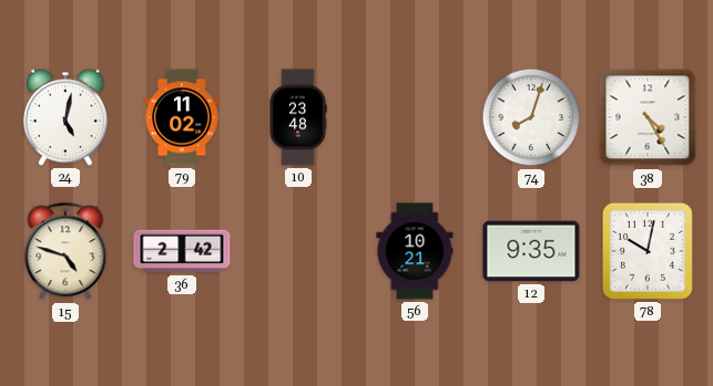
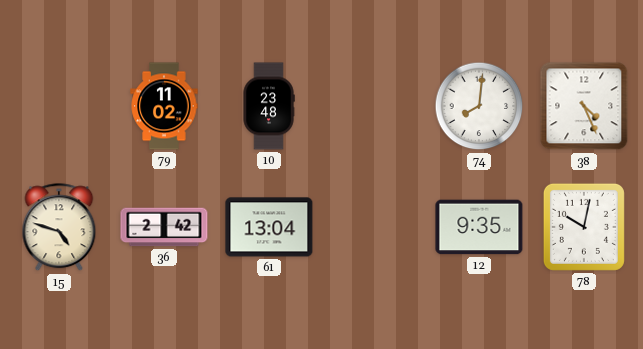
24: 5:02 -> none
74: 8:03 -> 8:01
38: 4:25 -> 4:26
61: none -> 13:04
56: 10:21 -> none
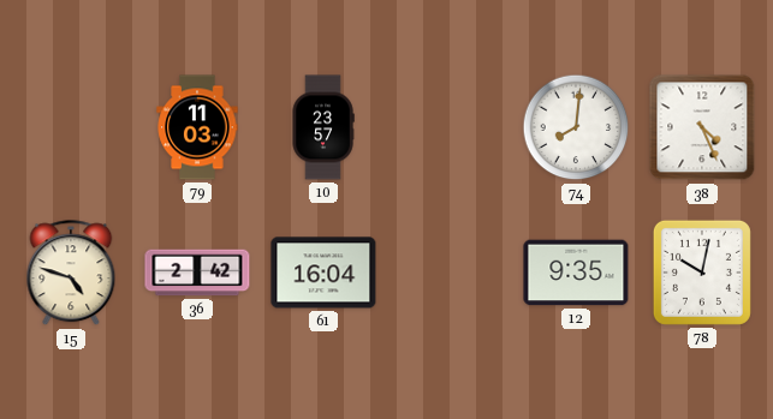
79: 11:02 -> 11:03
10: 23:48 -> 23:57
61: 13:04 -> 16:04
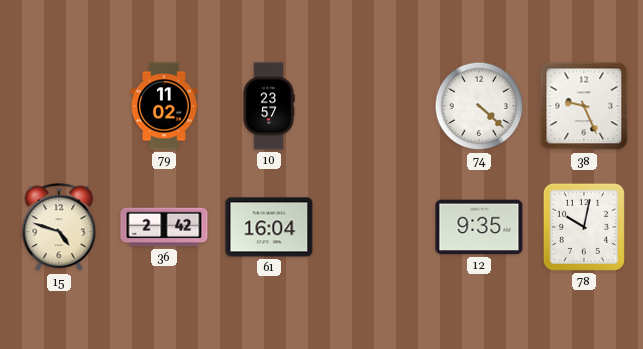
79: 11:03 -> 11:02
74: 8:01 -> 4:22
38: 4:26 -> 9:26
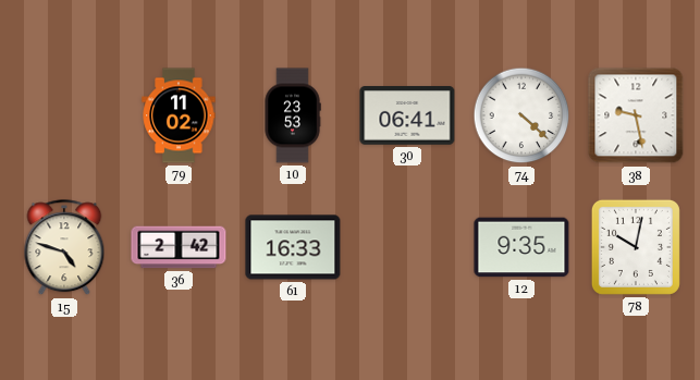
10: 23:57 -> 23:53
30: none -> 06:41
38: 9:26 -> 9:28
61: 16:04 -> 16:33
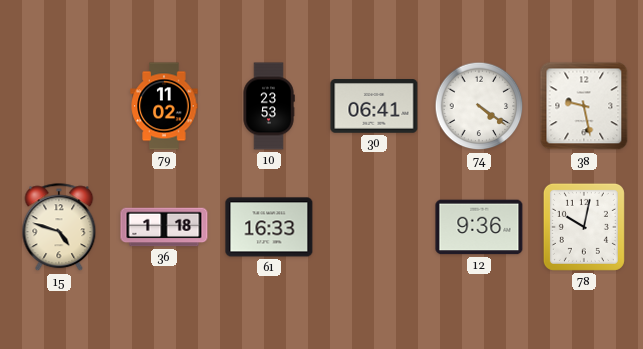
74: 4:22 -> 4:21
36: 2:42 -> 1:18
12: 9:35 -> 9:36
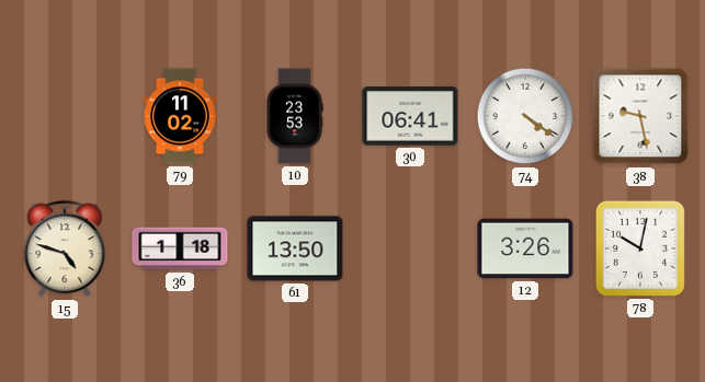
61: 16:33 -> 13:50
12: 9:36 -> 3:26
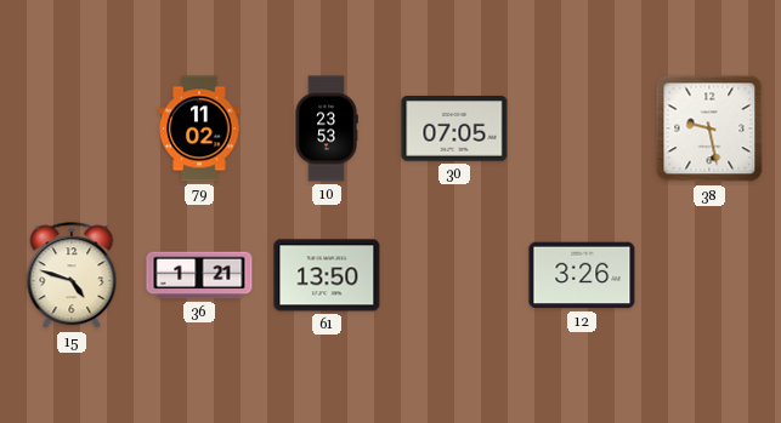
30: 06:41 -> 07:05
74: 4:21 -> none
36: 1:18 -> 1:21
78: 10:02 -> none
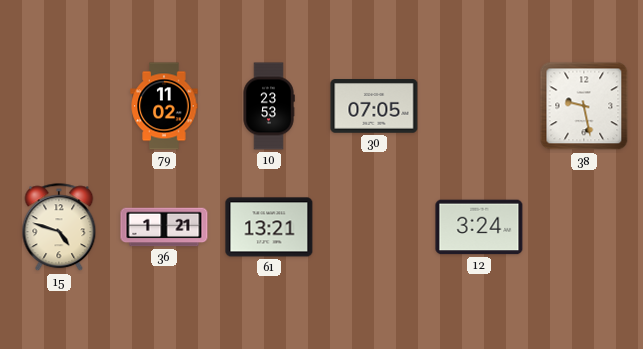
61: 13:50 -> 13:21
12: 3:26 -> 3:24
